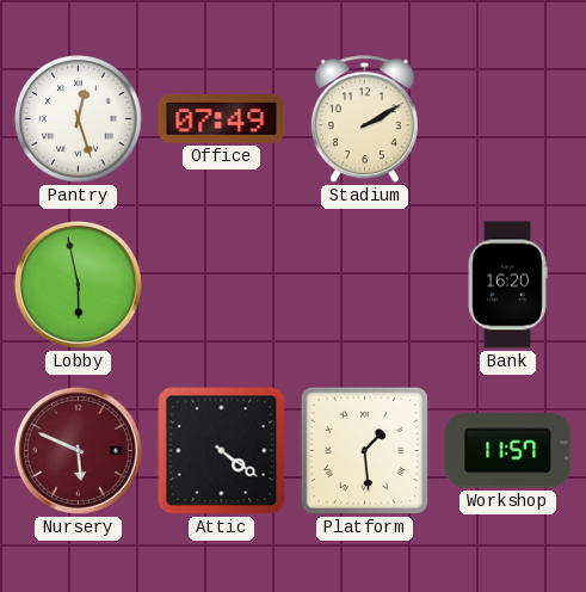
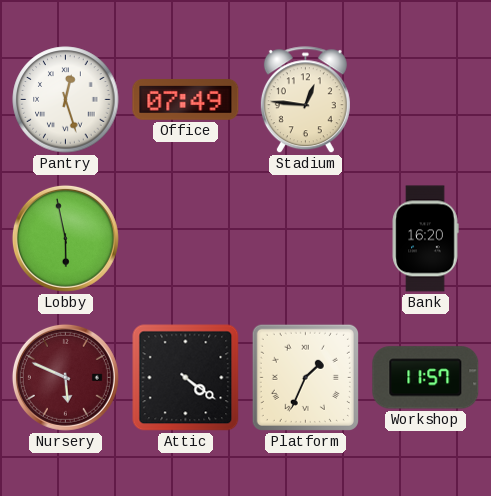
Stadium: 2:10 -> 12:46
Platform: 1:29 -> 1:34
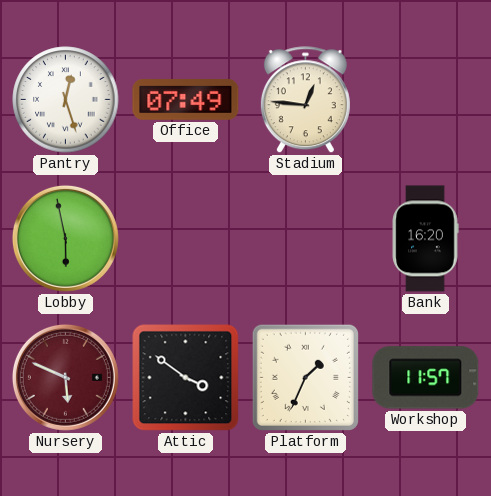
Attic: 4:21 -> 3:51
